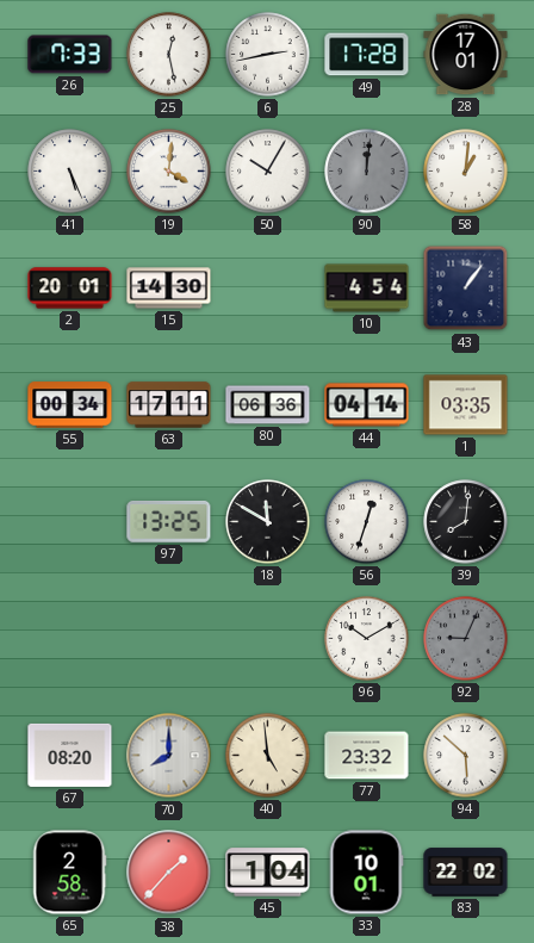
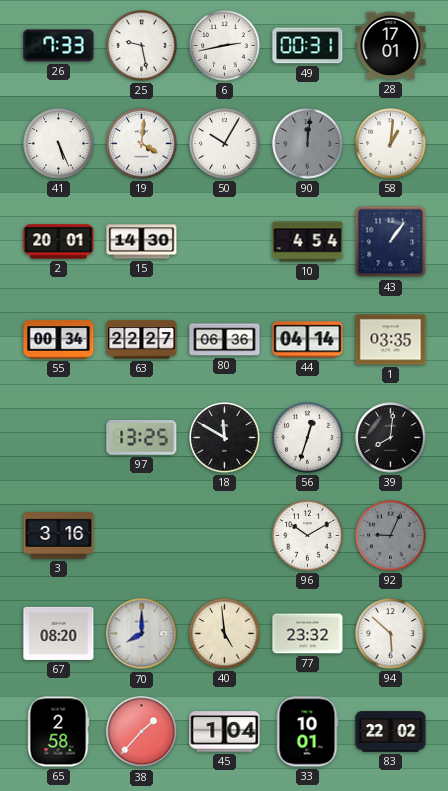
25: 12:28 -> 9:28
49: 17:28 -> 00:31
63: 17:11 -> 22:27
3: none -> 3:16
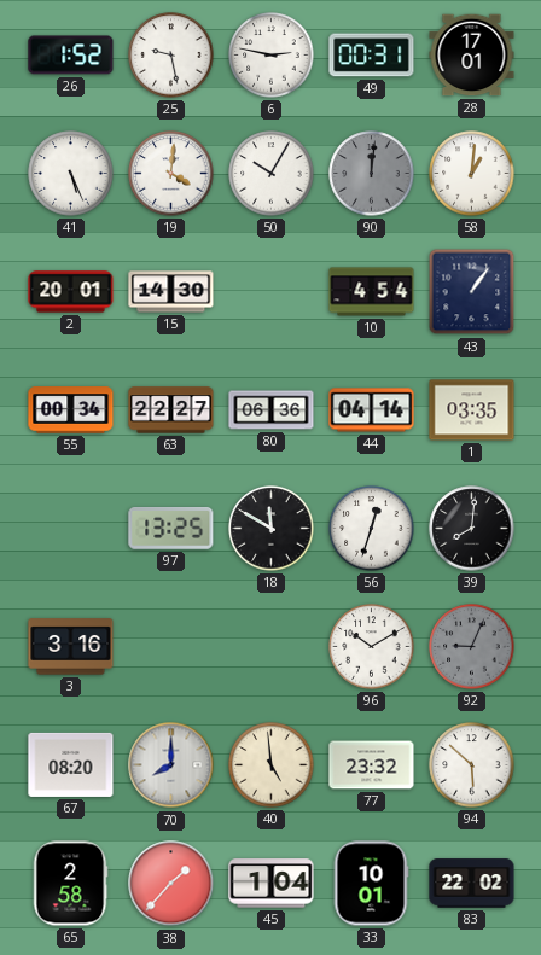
26: 7:33 -> 1:52
6: 2:43 -> 2:47
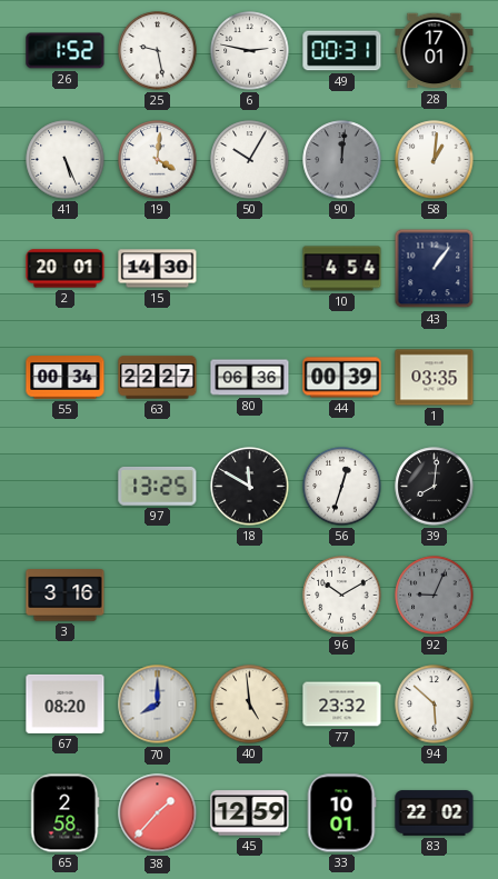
44: 04:14 -> 00:39
45: 1:04 -> 12:59
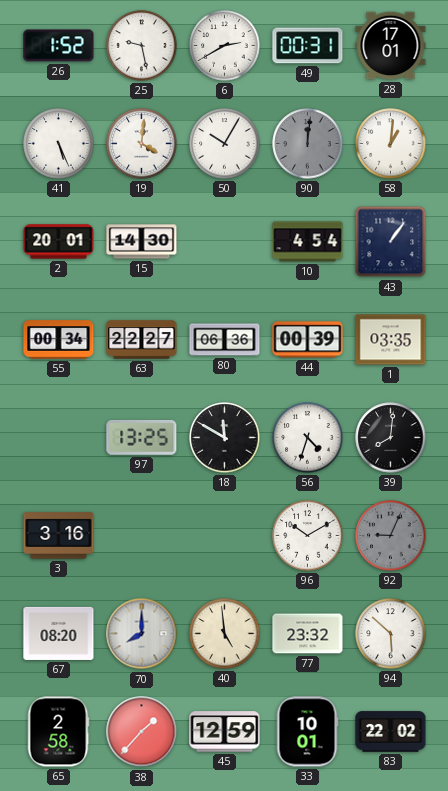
6: 2:47 -> 2:40
56: 12:33 -> 4:33
